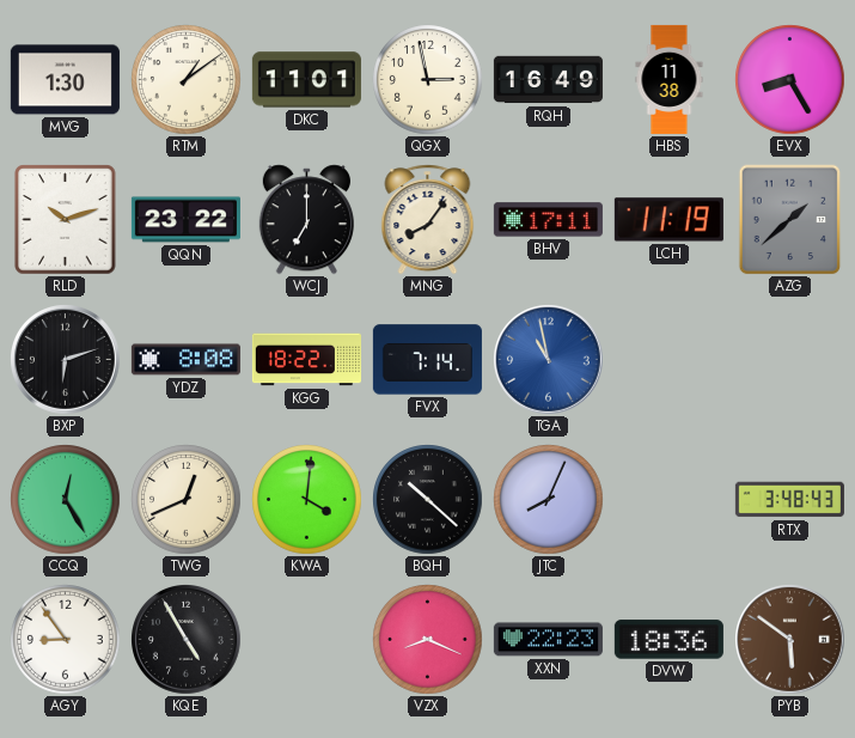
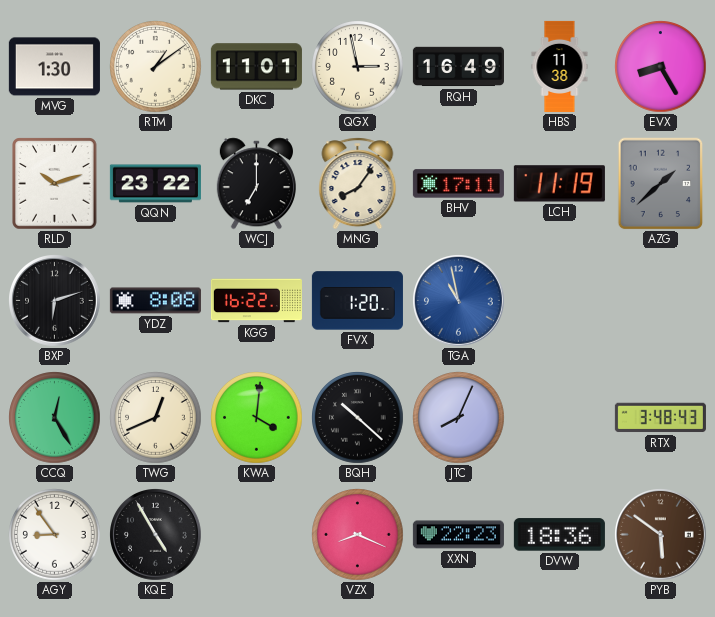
KGG: 18:22 -> 16:22
FVX: 7:14 -> 1:20
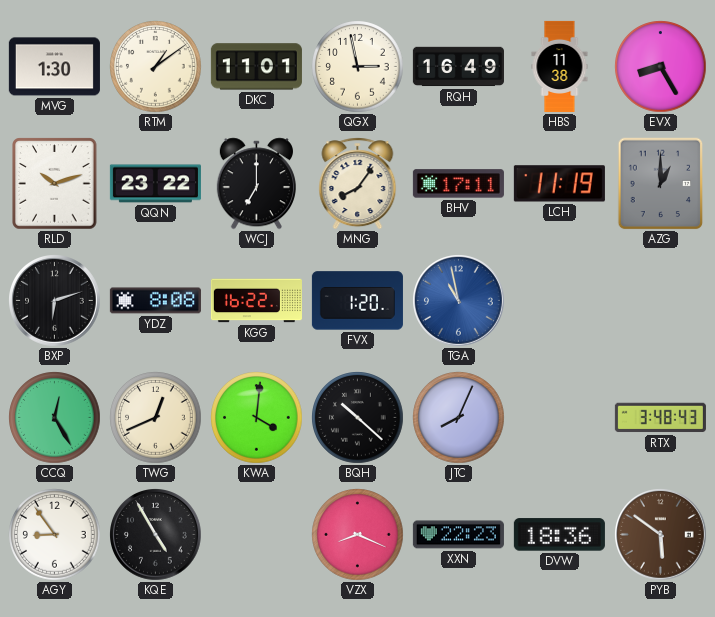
AZG: 1:38 -> 1:00
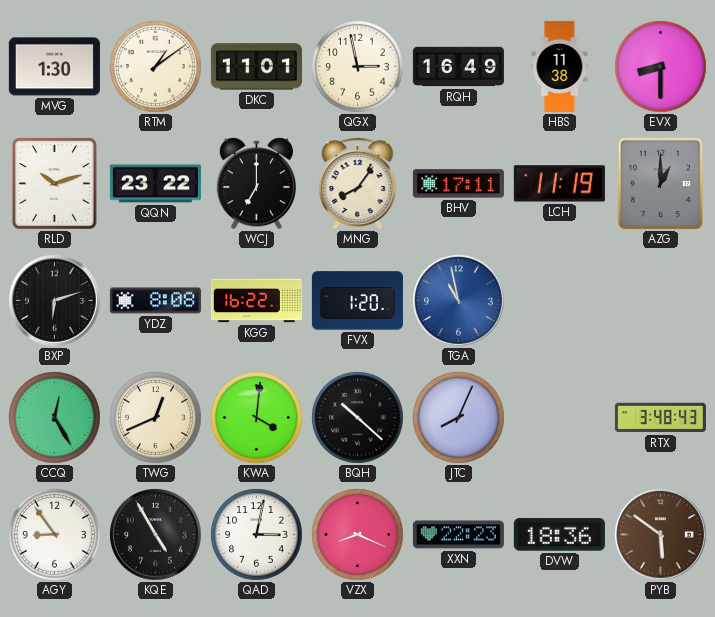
EVX: 8:25 -> 8:30
QAD: none -> 3:02
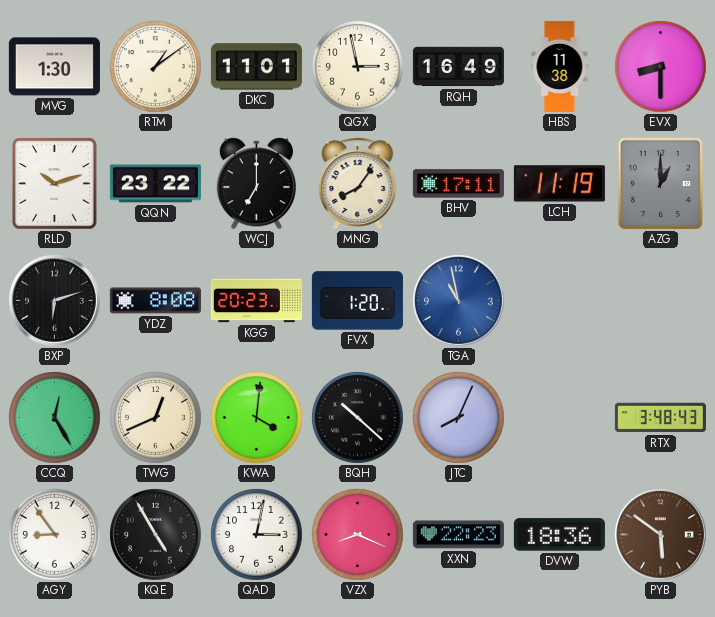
KGG: 16:22 -> 20:23
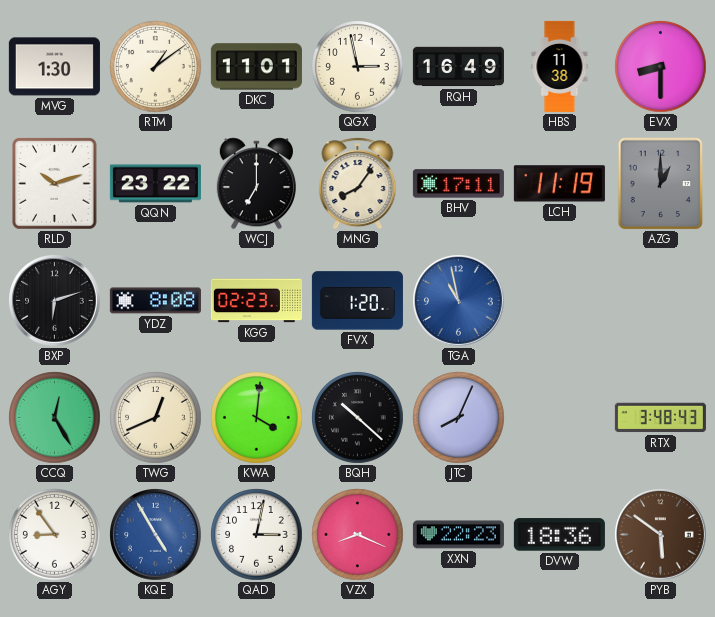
KGG: 20:23 -> 02:23
KQE dial: black -> blue
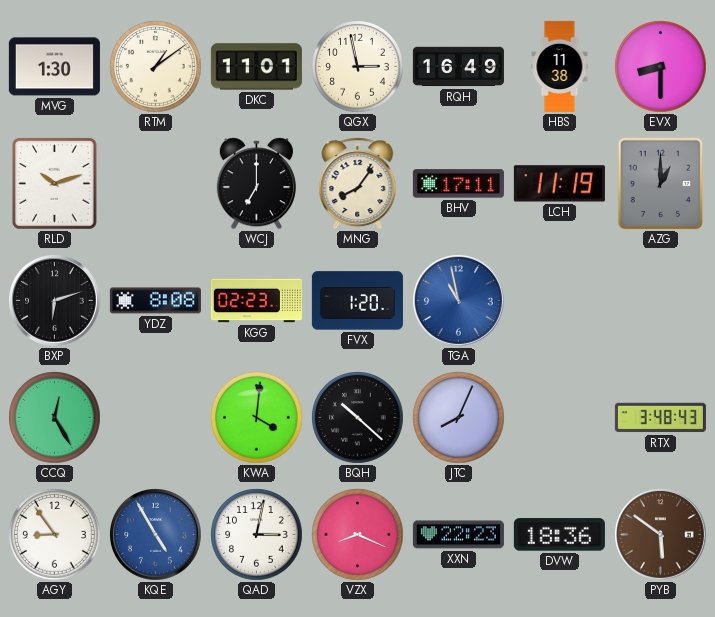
QQN: 23:22 -> none
TWG: 12:41 -> none
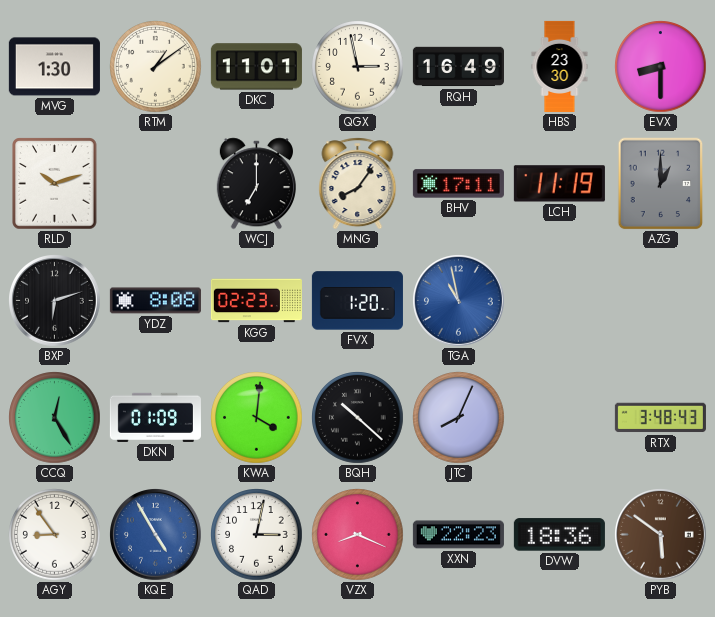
HBS: 11:38 -> 23:30
DKN: none -> 01:09
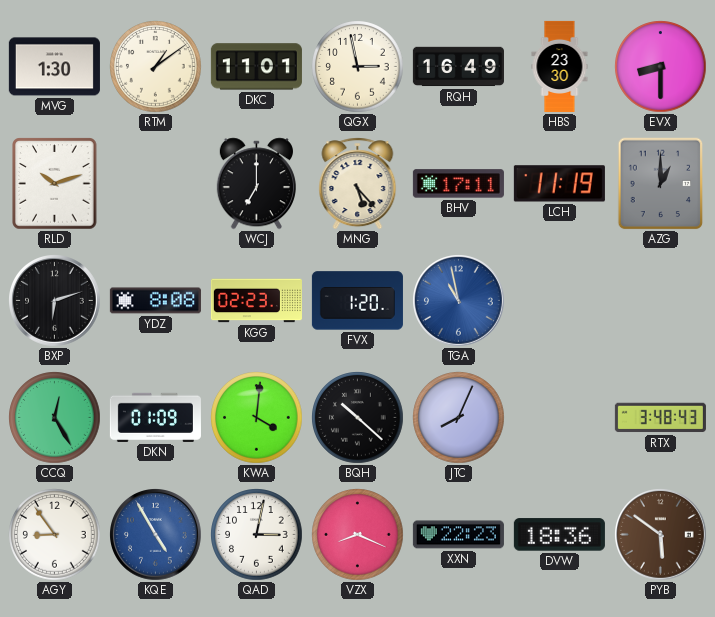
MNG: 8:06 -> 5:23
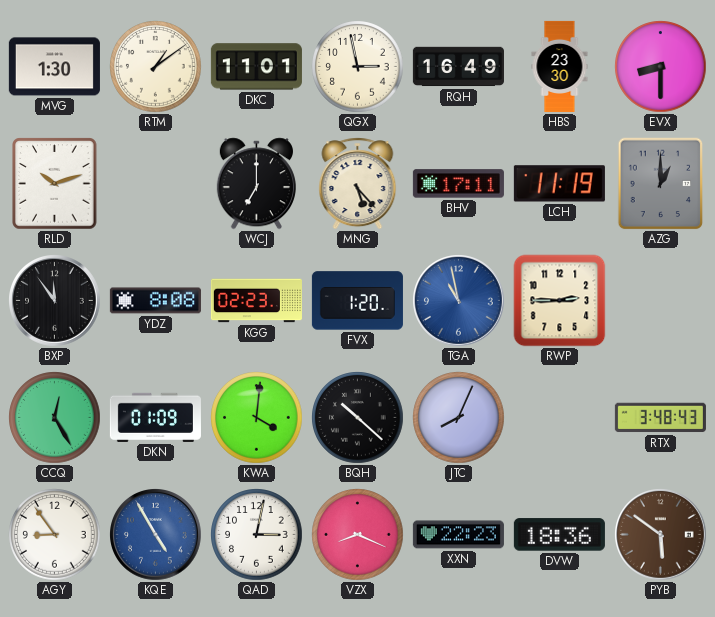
BXP: 6:12 -> 11:54
RWP: none -> 2:45
